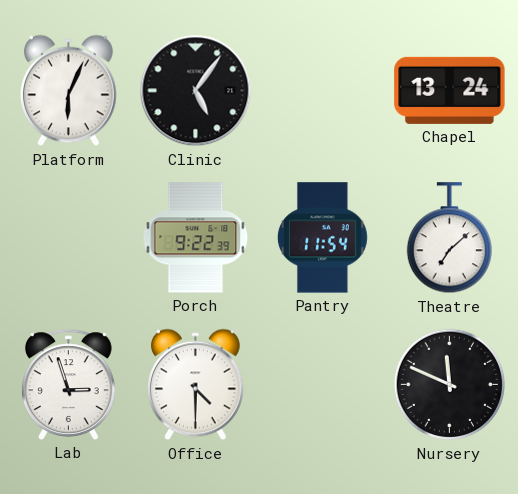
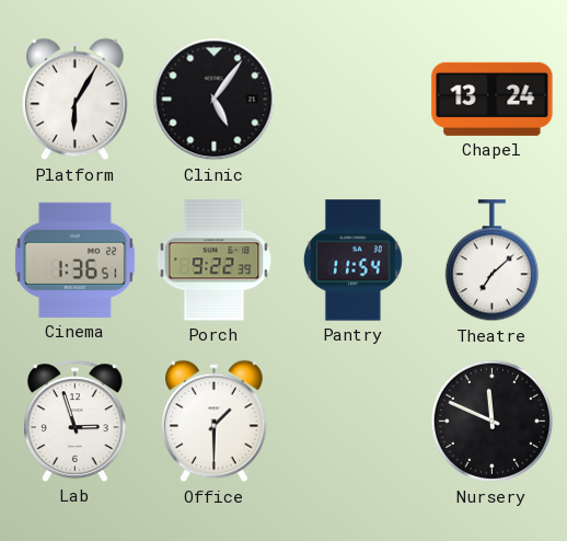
Platform: 6:04 -> 6:05
Cinema: none -> 1:36
Office: 4:30 -> 1:30
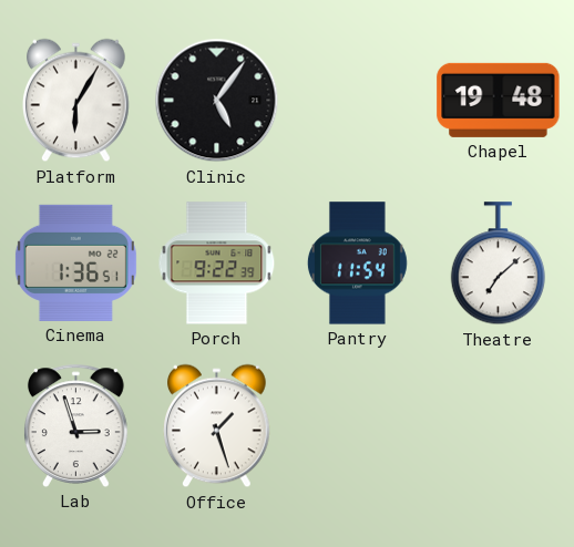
Chapel: 13:24 -> 19:48
Office: 1:30 -> 1:27
Nursery: 11:49 -> none
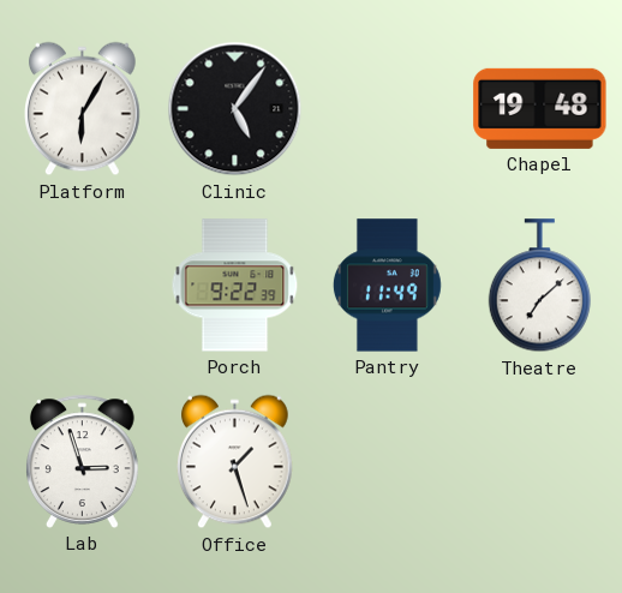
Cinema: 1:36 -> none
Pantry: 11:54 -> 11:49
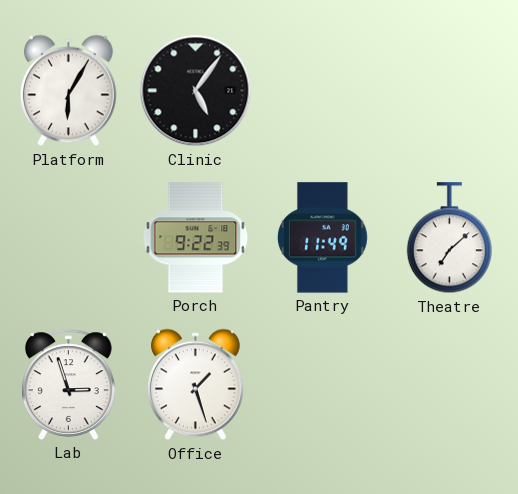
Chapel: 19:48 -> none
